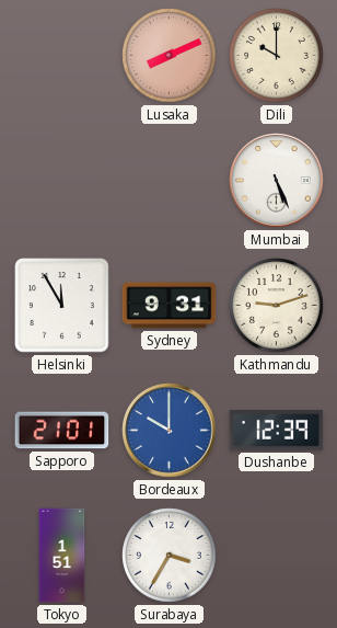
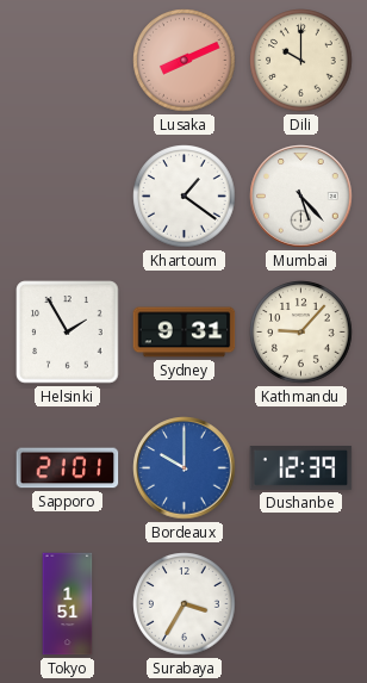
Khartoum: none -> 1:21
Mumbai: 5:26 -> 5:23
Helsinki: 11:55 -> 1:55
Kathmandu: 9:12 -> 9:07
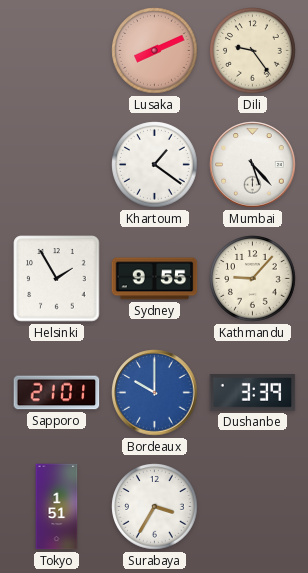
Dili: 10:00 -> 9:24
Sydney: 9:31 -> 9:55
Dushanbe: 12:39 -> 3:39
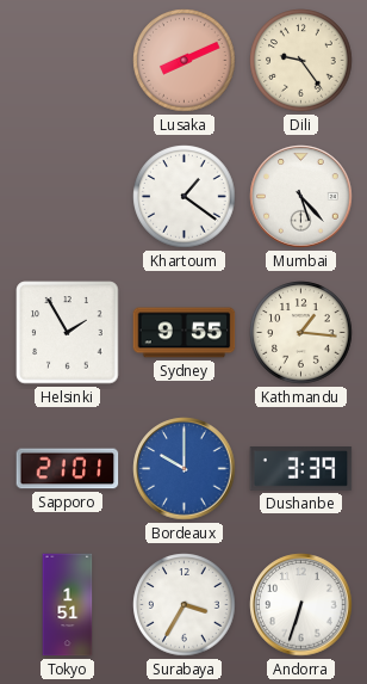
Kathmandu: 9:07 -> 1:16
Andorra: none -> 6:33
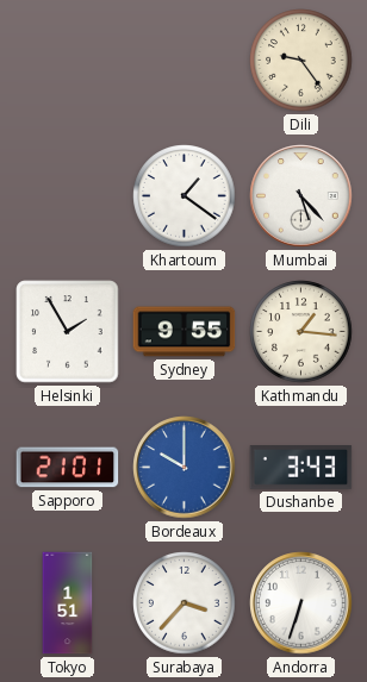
Lusaka: 8:11 -> none
Dushanbe: 3:39 -> 3:43
Surabaya: 3:35 -> 3:37
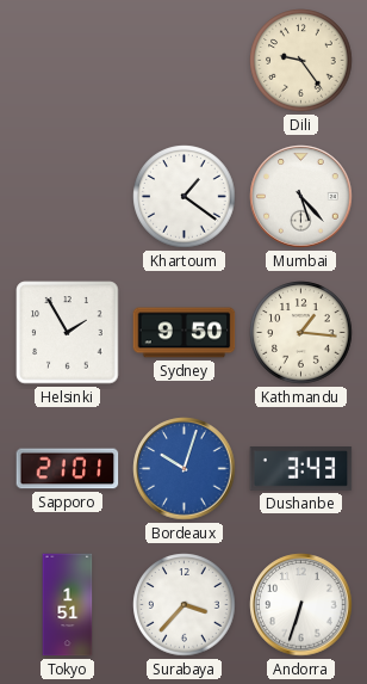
Sydney: 9:55 -> 9:50
Bordeaux: 10:00 -> 10:03
